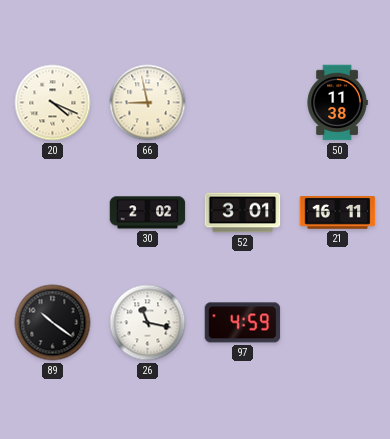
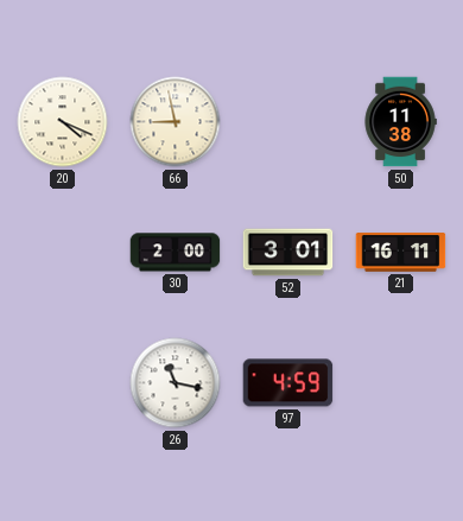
30: 2:02 -> 2:00
89: 10:21 -> none
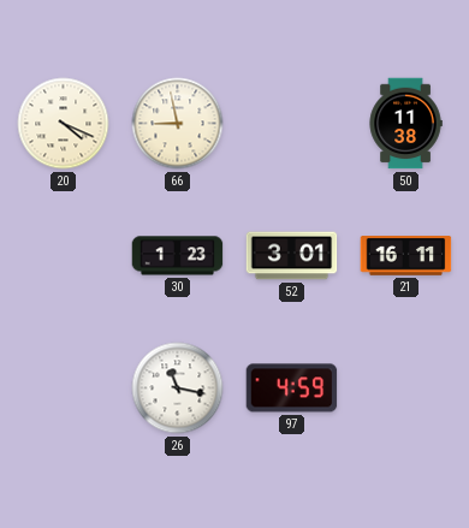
30: 2:00 -> 1:23
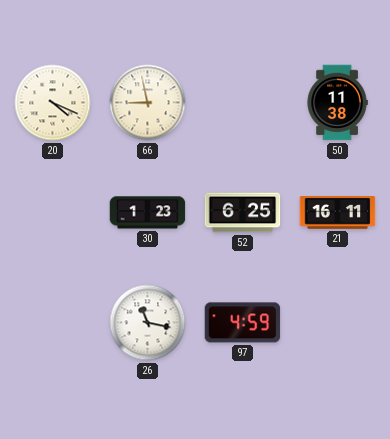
52: 3:01 -> 6:25
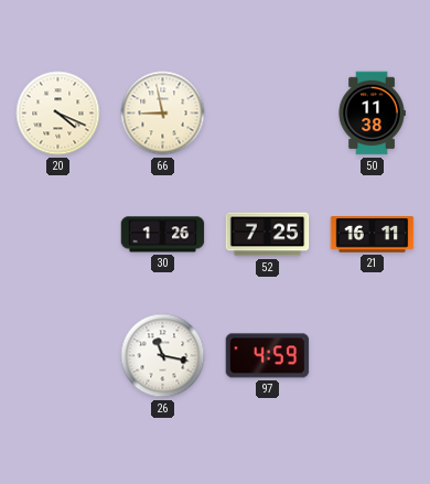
30: 1:23 -> 1:26
52: 6:25 -> 7:25
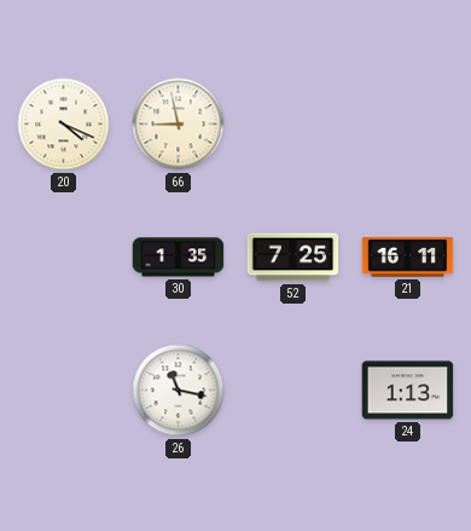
50: 11:38 -> none
30: 1:26 -> 1:35
97: 4:59 -> none
24: none -> 1:13
